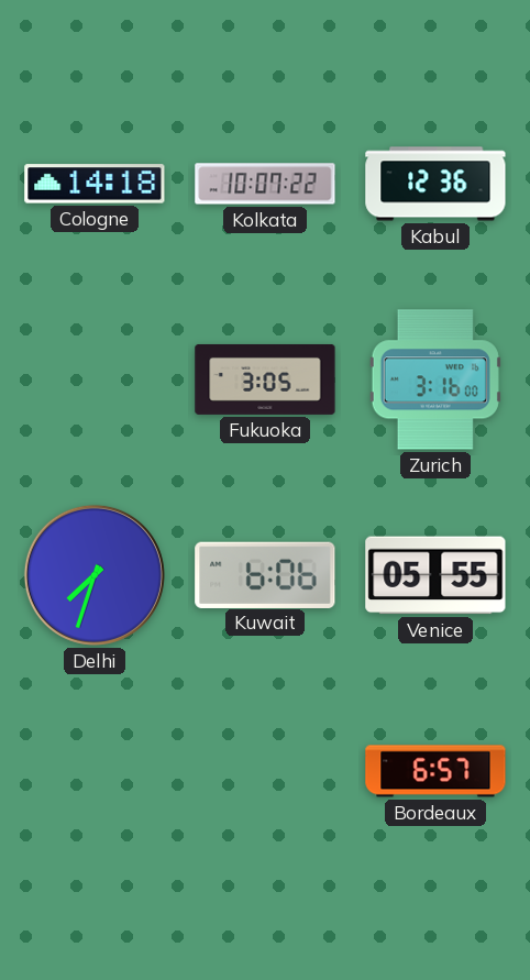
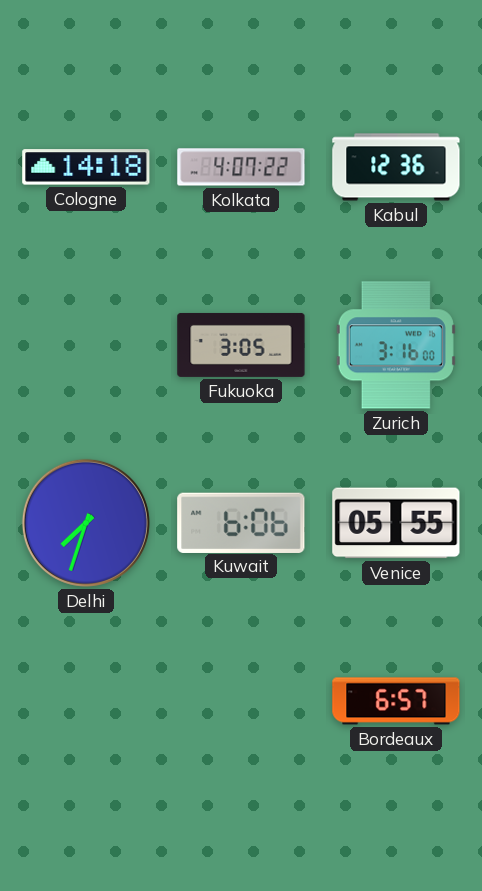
Kolkata: 10:07 -> 4:07
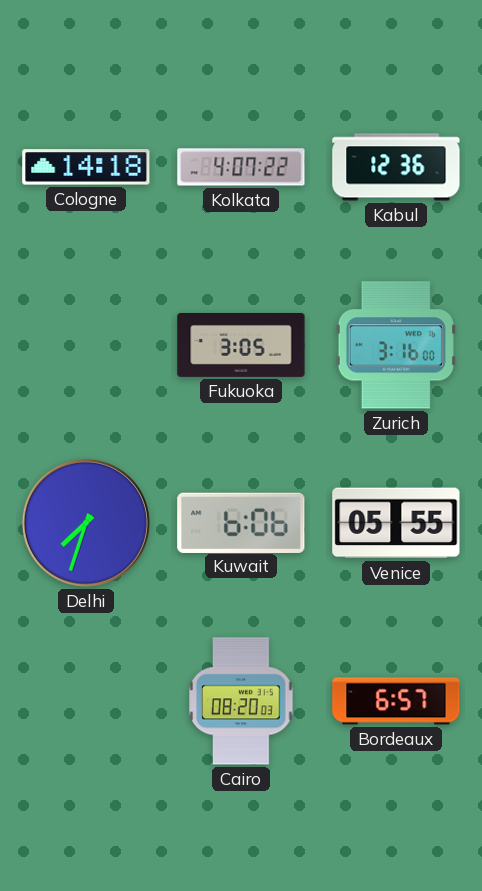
Cairo: none -> 08:20
